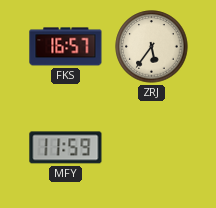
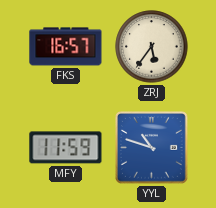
YYL: none -> 10:48
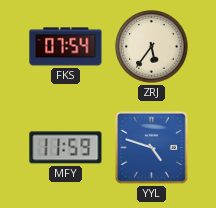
FKS: 16:57 -> 07:54
YYL: 10:48 -> 4:48
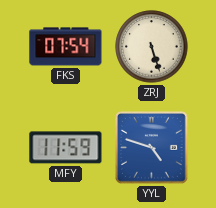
ZRJ: 5:36 -> 5:27
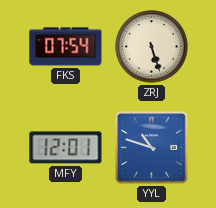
MFY: 11:59 -> 12:01
YYL: 4:48 -> 10:48
